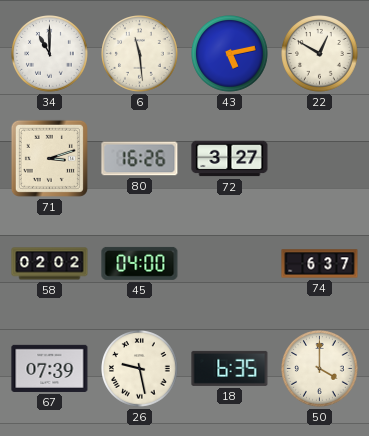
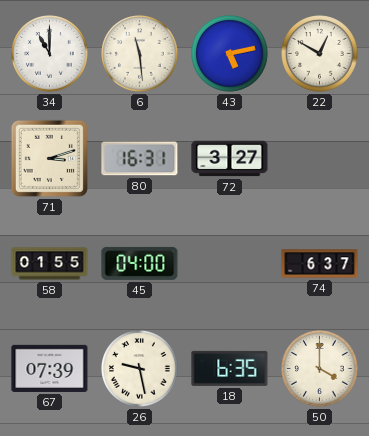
80: 16:26 -> 16:31
58: 02:02 -> 01:55
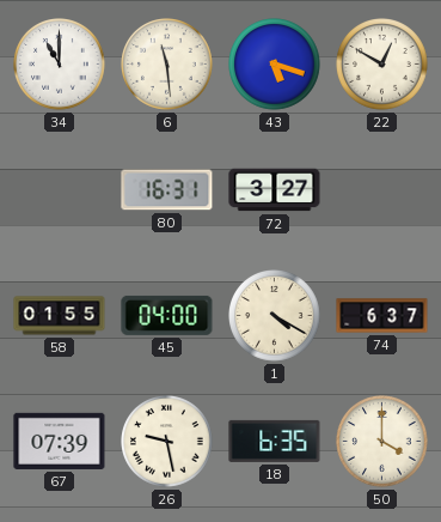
43: 5:13 -> 5:18
71: 3:12 -> none
1: none -> 4:20
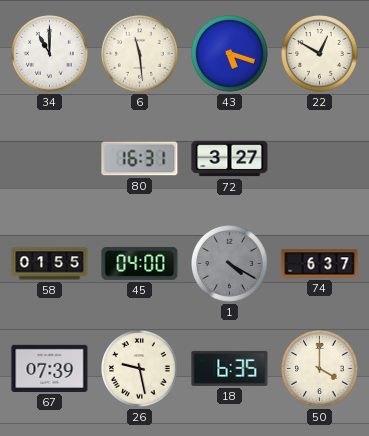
1 dial: cream -> grey
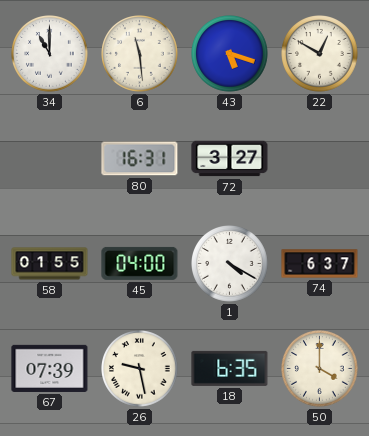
1 dial: grey -> white
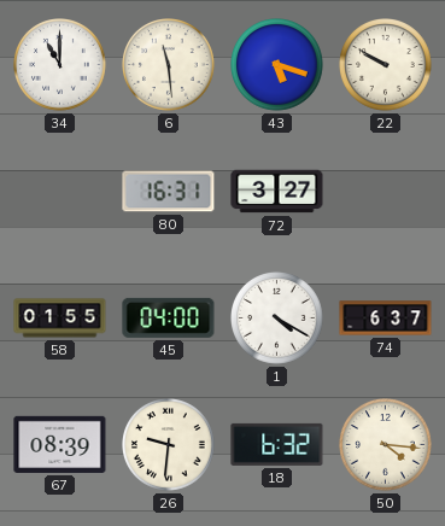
22: 12:50 -> 9:50
67: 07:39 -> 08:39
26: 9:28 -> 9:31
18: 6:35 -> 6:32
50: 4:00 -> 4:16
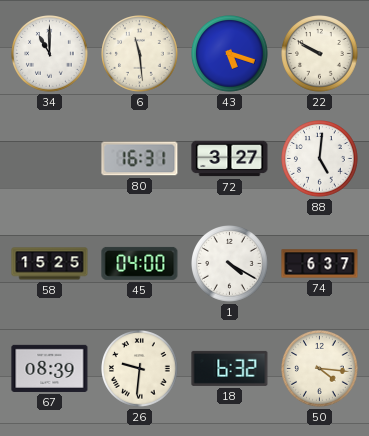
88: none -> 5:01
58: 01:55 -> 15:25
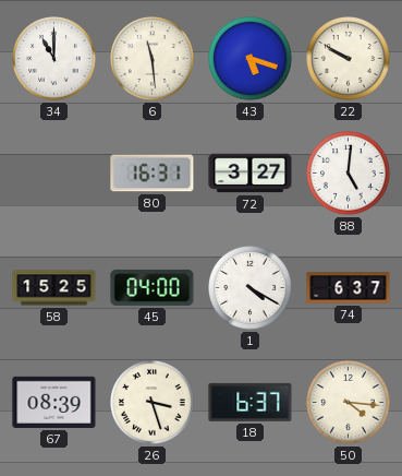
26: 9:31 -> 3:27
18: 6:32 -> 6:37
